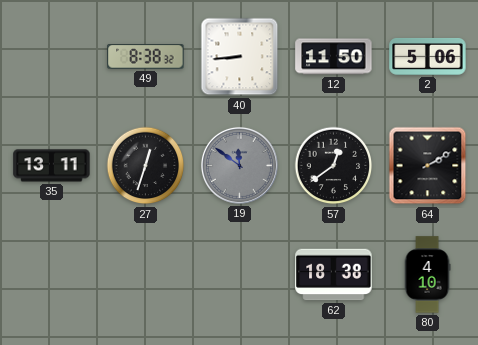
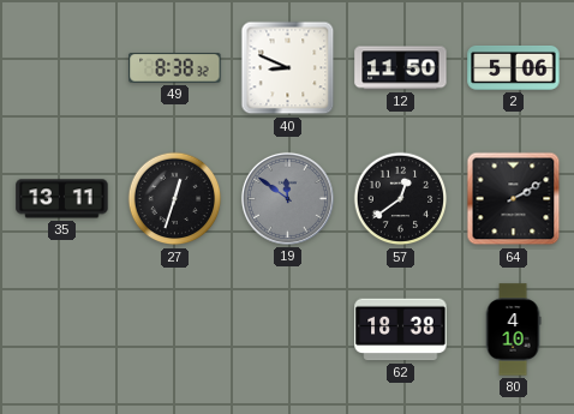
40: 8:44 -> 8:49
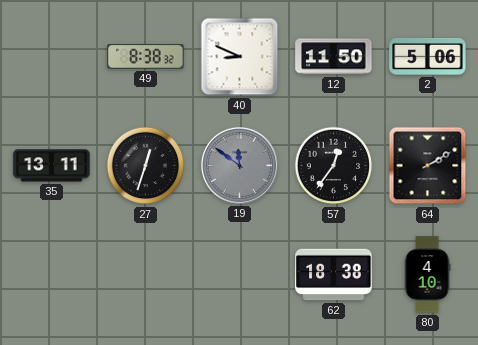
57: 12:39 -> 12:36
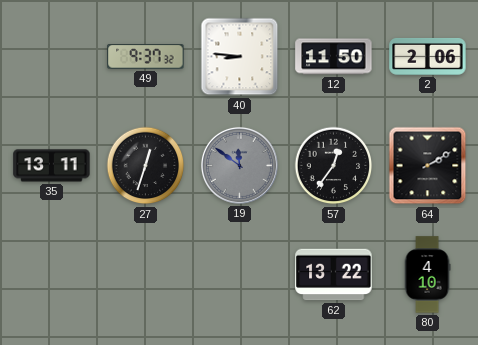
49: 8:38 -> 9:37
40: 8:49 -> 8:46
2: 5:06 -> 2:06
62: 18:38 -> 13:22
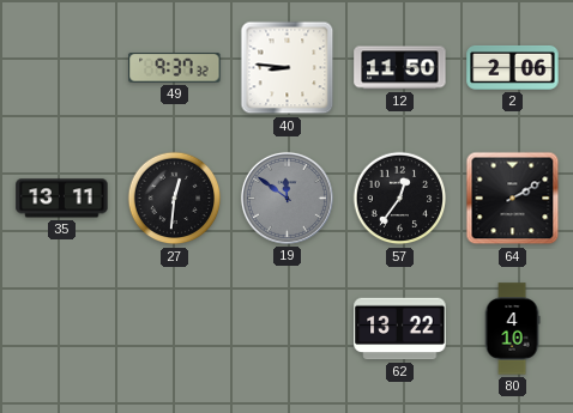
27: 12:33 -> 12:31
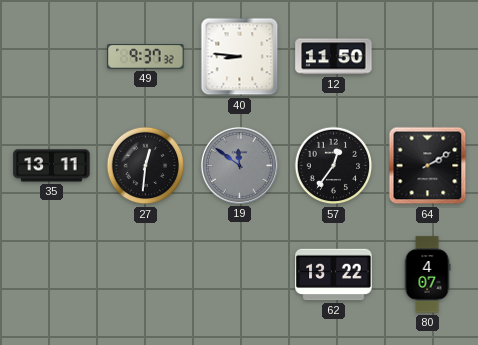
2: 2:06 -> none
80: 4:10 -> 4:07
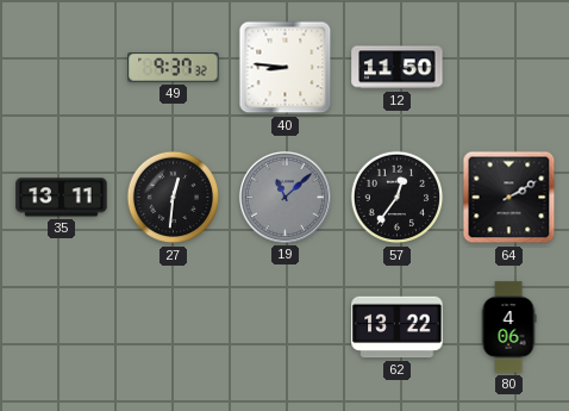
19: 11:51 -> 11:08
80: 4:07 -> 4:06
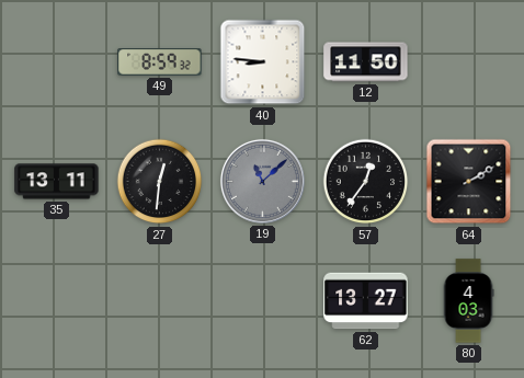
49: 9:37 -> 8:59
62: 13:22 -> 13:27
80: 4:06 -> 4:03
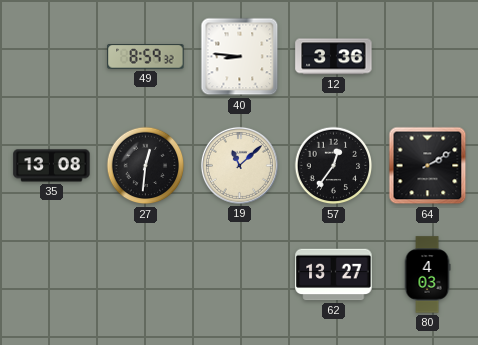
12: 11:50 -> 3:36
35: 13:11 -> 13:08
19 dial: grey -> cream
